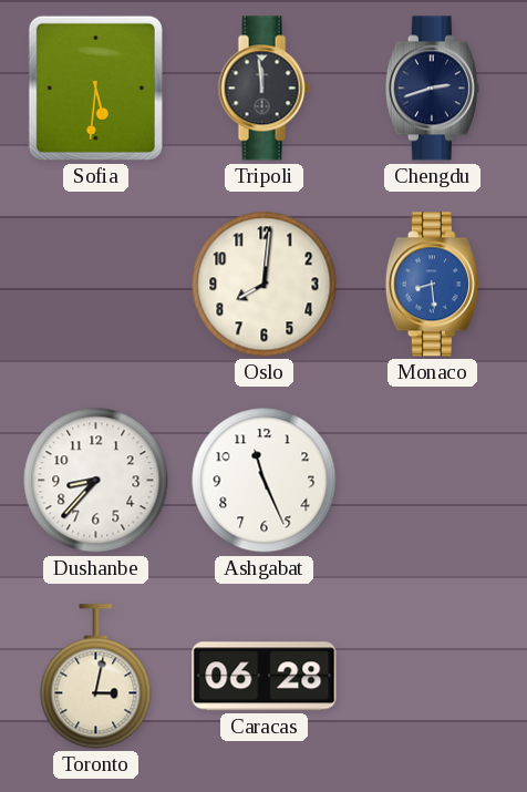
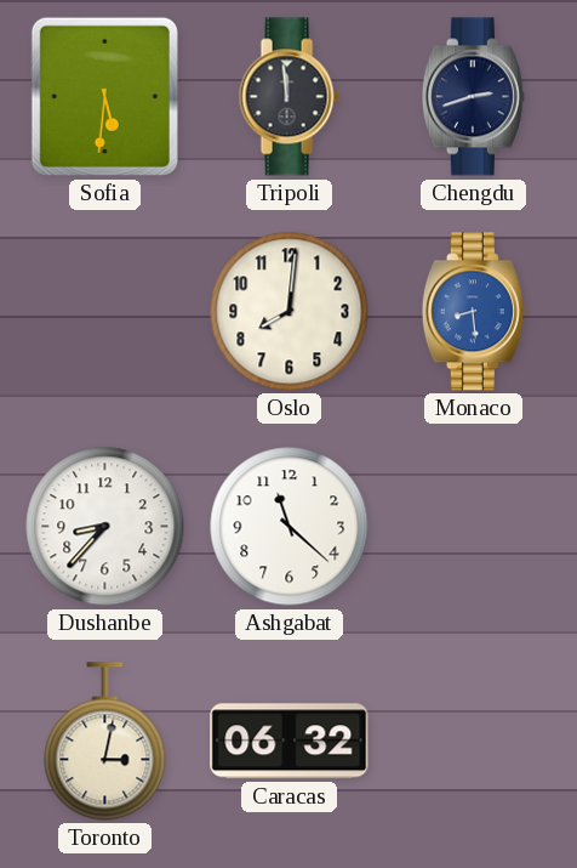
Ashgabat: 11:26 -> 11:22
Caracas: 06:28 -> 06:32
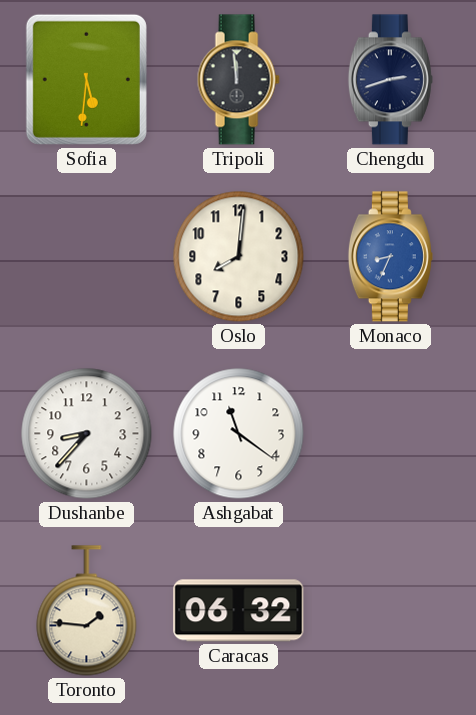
Monaco: 8:29 -> 8:34
Ashgabat: 11:22 -> 11:21
Toronto: 3:02 -> 1:46
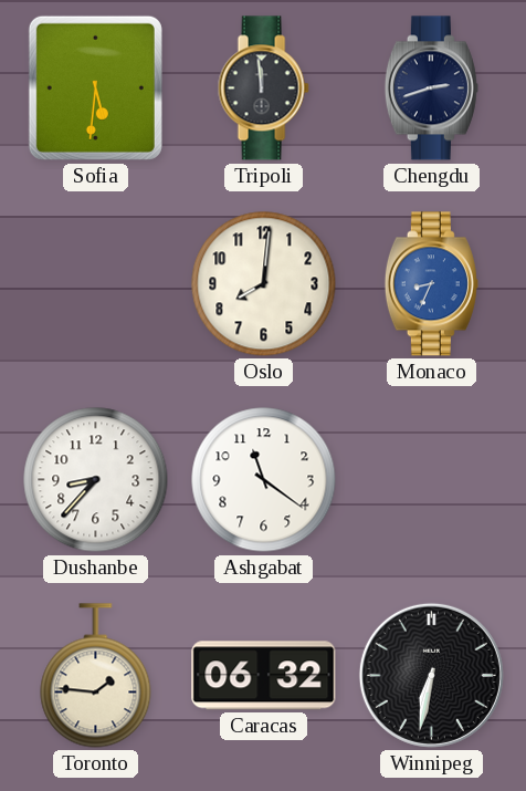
Winnipeg: none -> 6:32
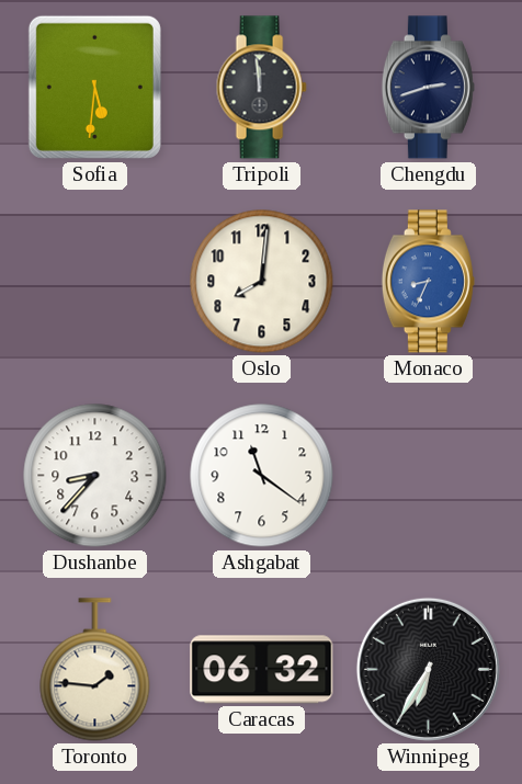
Winnipeg: 6:32 -> 6:35
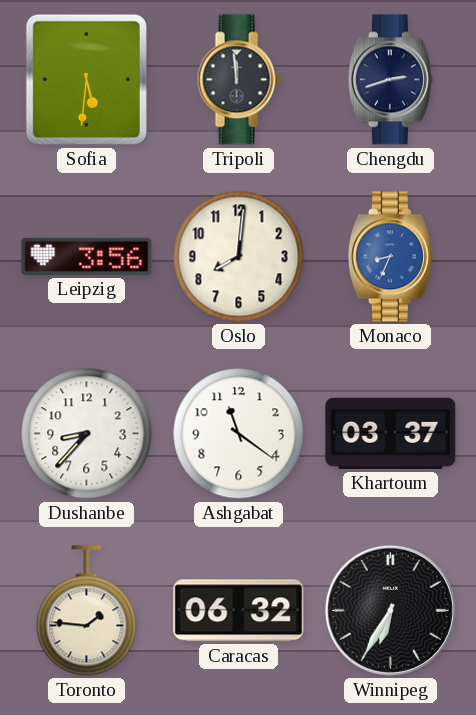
Leipzig: none -> 3:56
Khartoum: none -> 03:37
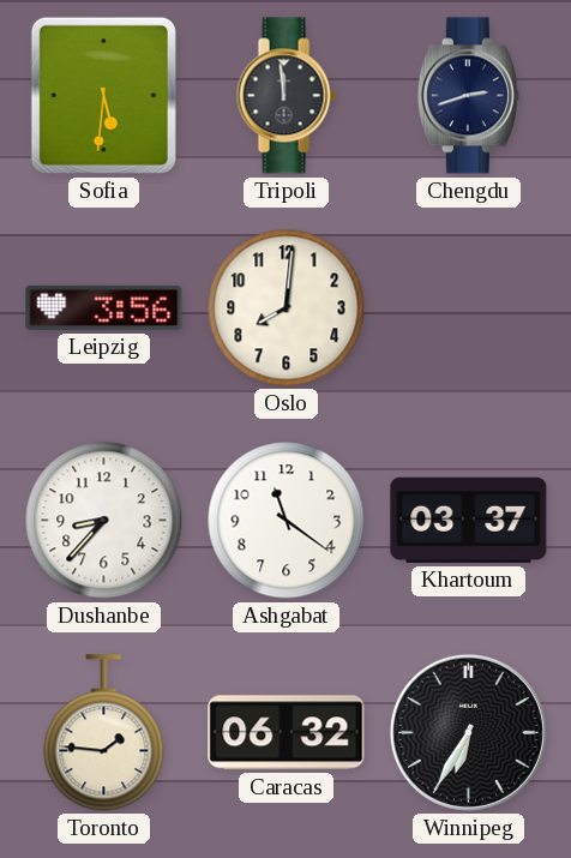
Monaco: 8:34 -> none
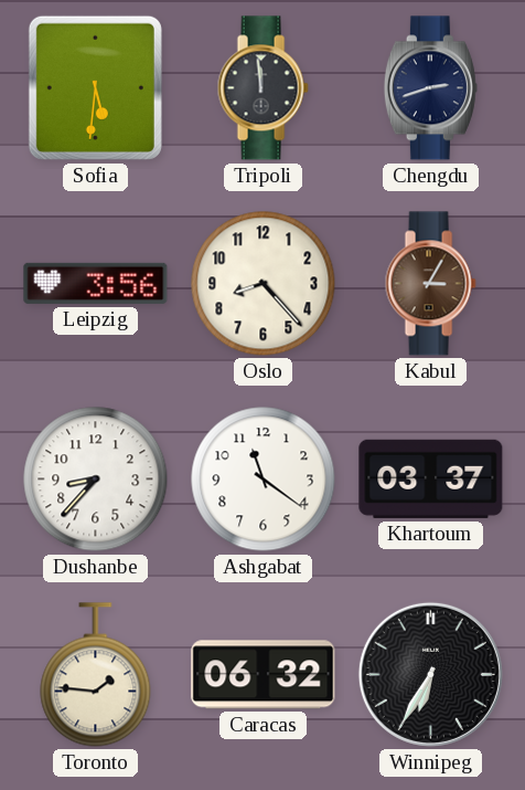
Oslo: 8:01 -> 8:23
Kabul: none -> 3:05
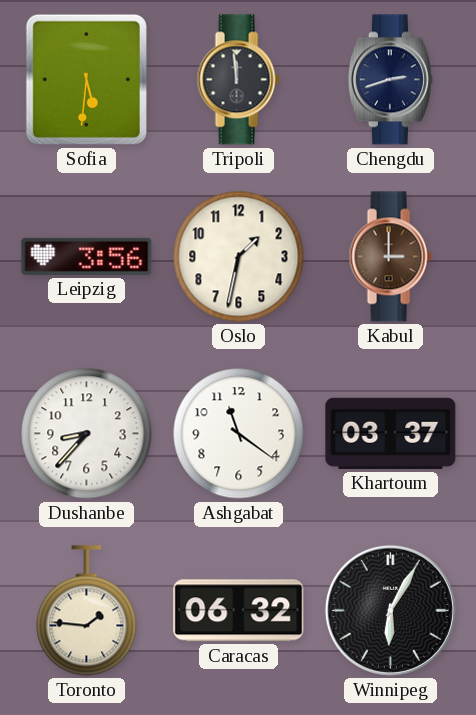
Oslo: 8:23 -> 1:32
Kabul: 3:05 -> 3:00
Winnipeg: 6:35 -> 6:05
